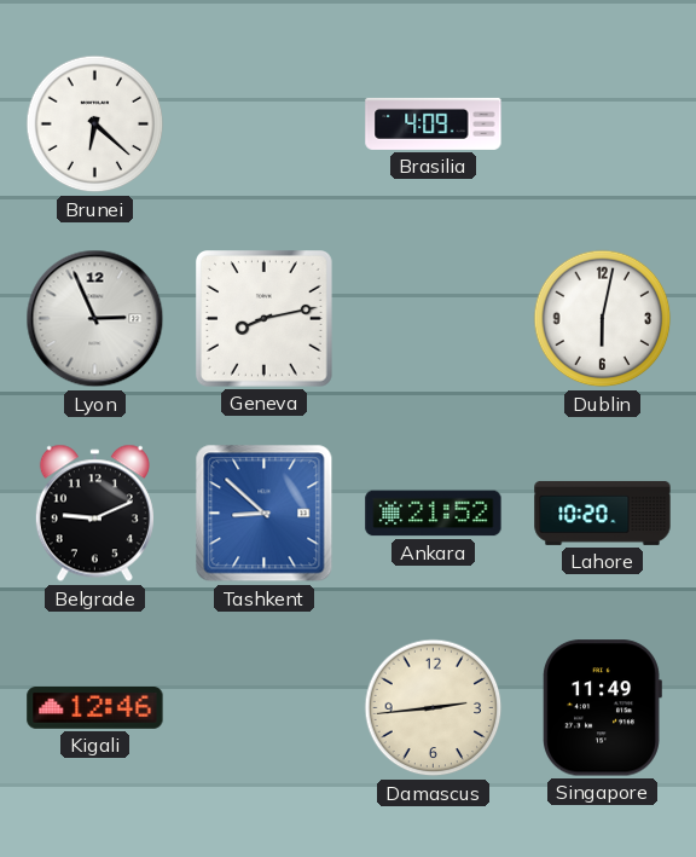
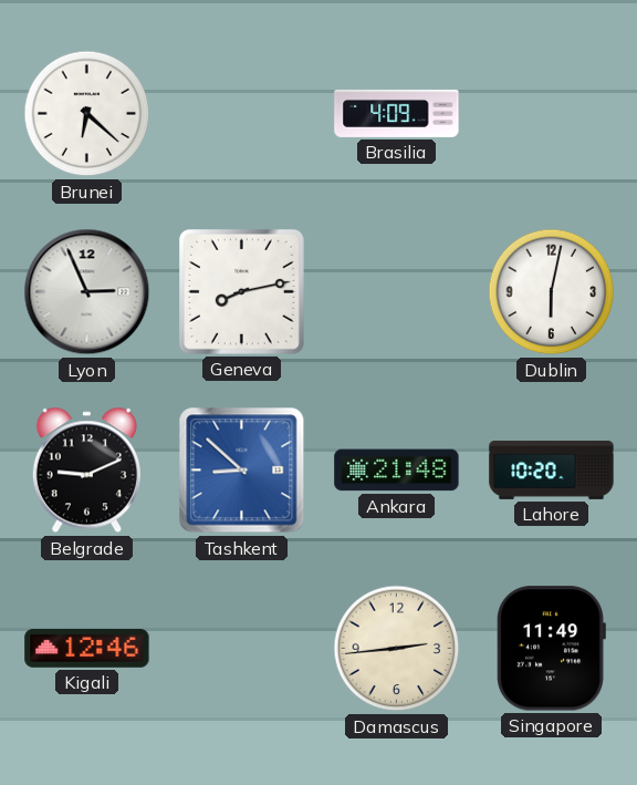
Ankara: 21:52 -> 21:48
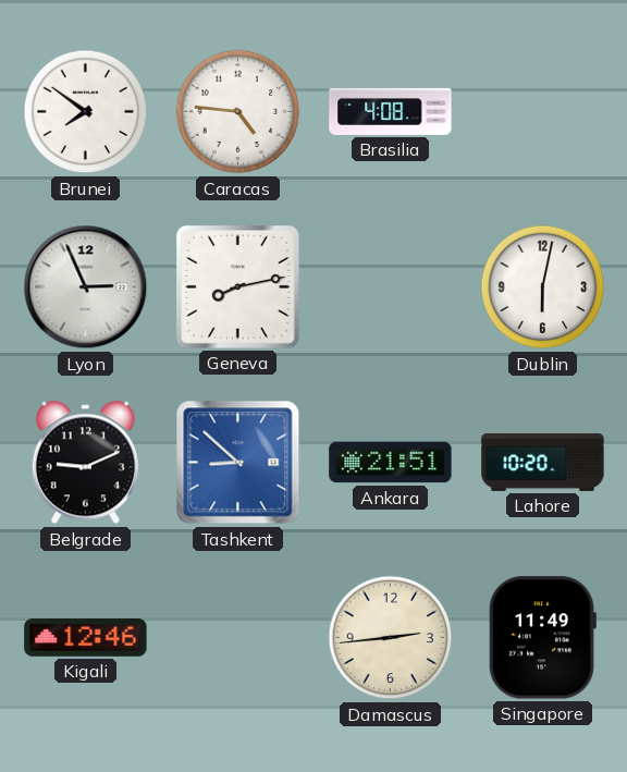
Brunei: 6:22 -> 7:51
Caracas: none -> 4:46
Brasilia: 4:09 -> 4:08
Ankara: 21:48 -> 21:51
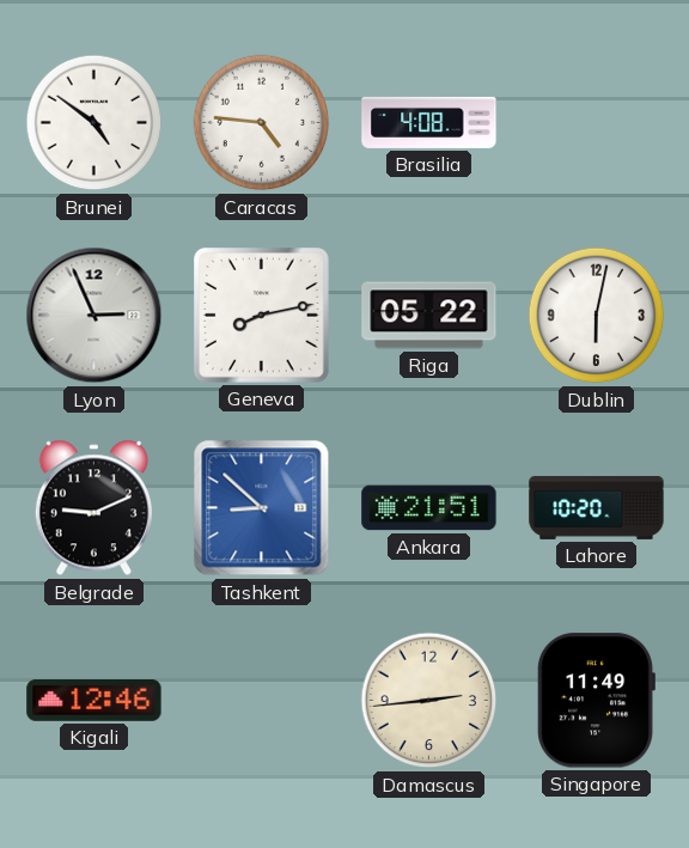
Brunei: 7:51 -> 4:51
Riga: none -> 05:22
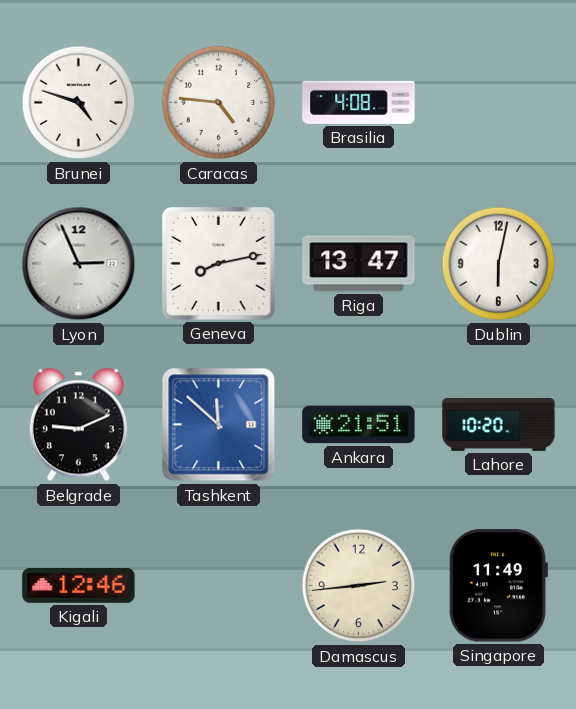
Brunei: 4:51 -> 4:48
Riga: 05:22 -> 13:47
Tashkent: 8:52 -> 11:52
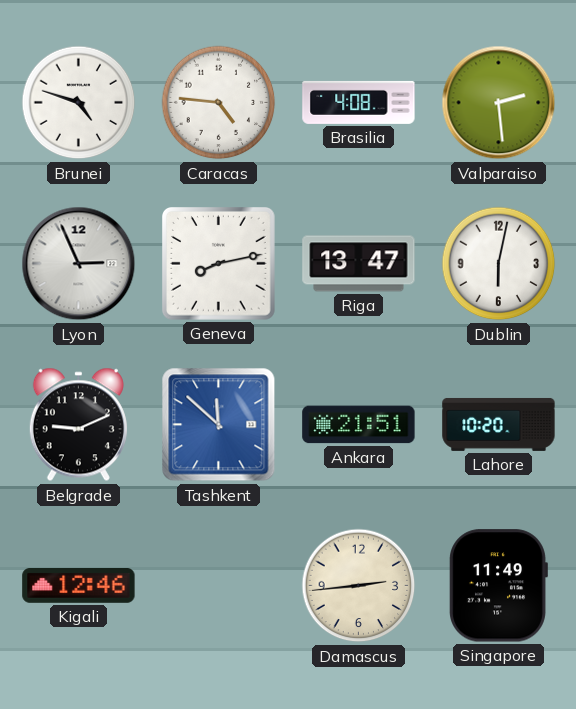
Valparaiso: none -> 2:29
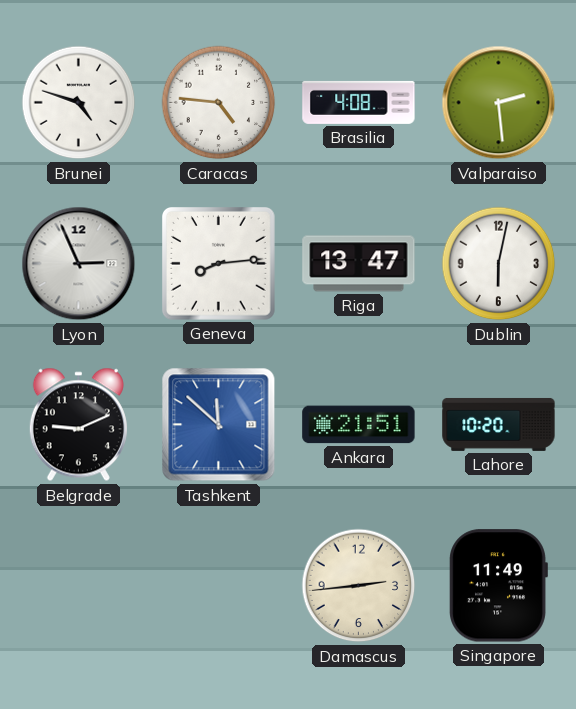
Geneva: 8:13 -> 8:14
Kigali: 12:46 -> none
